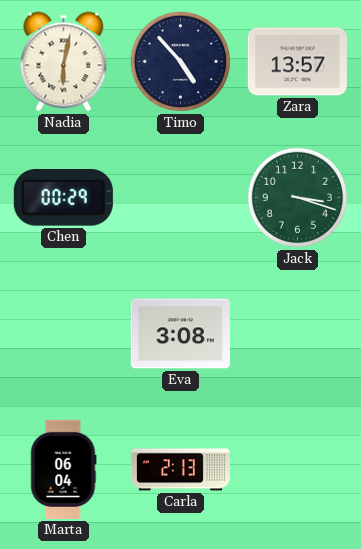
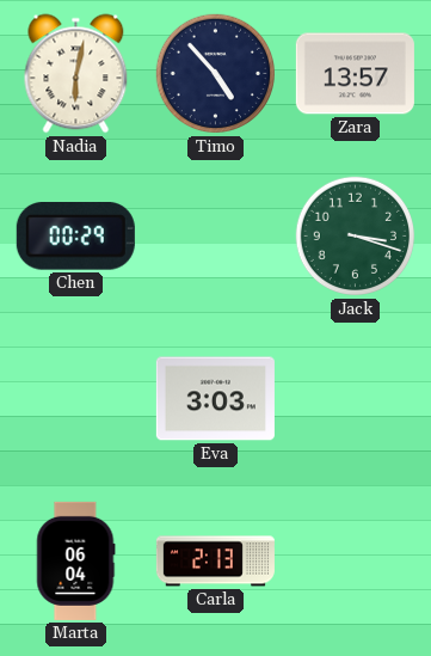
Eva: 3:08 -> 3:03
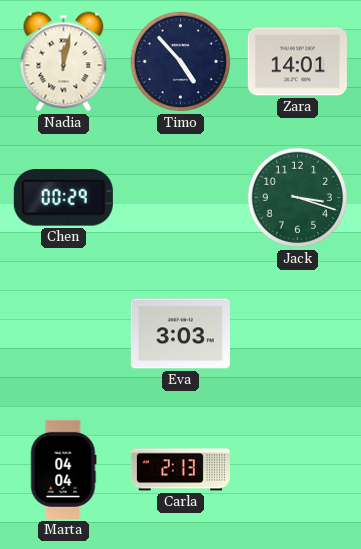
Nadia: 6:02 -> 12:02
Zara: 13:57 -> 14:01
Marta: 06:04 -> 04:04
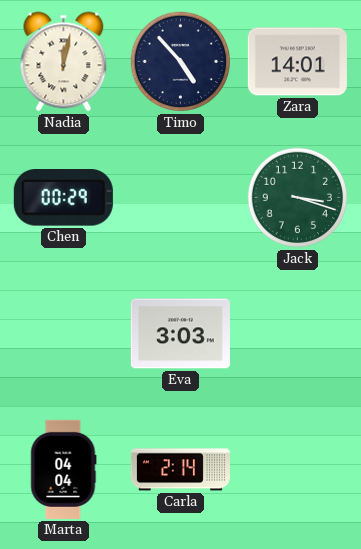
Carla: 2:13 -> 2:14
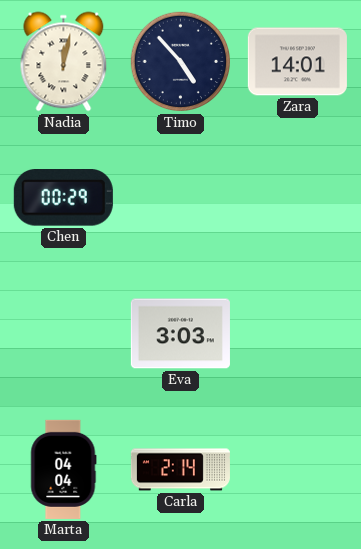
Jack: 3:18 -> none
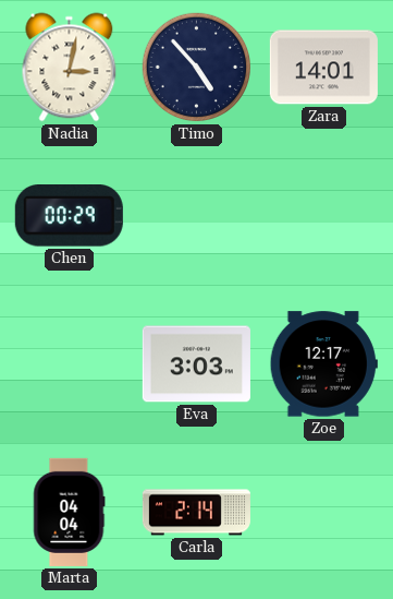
Nadia: 12:02 -> 3:02
Zoe: none -> 12:17
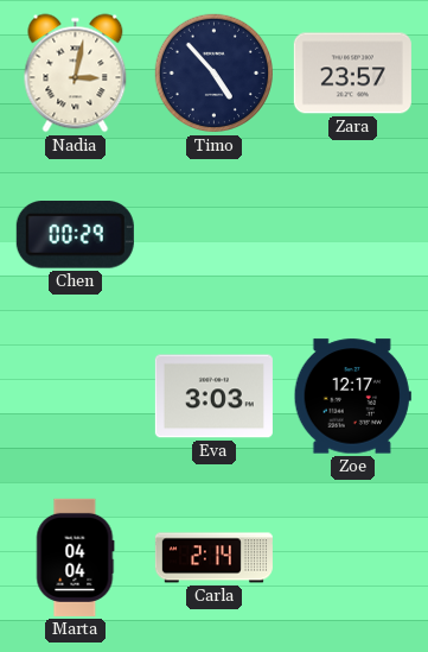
Zara: 14:01 -> 23:57
